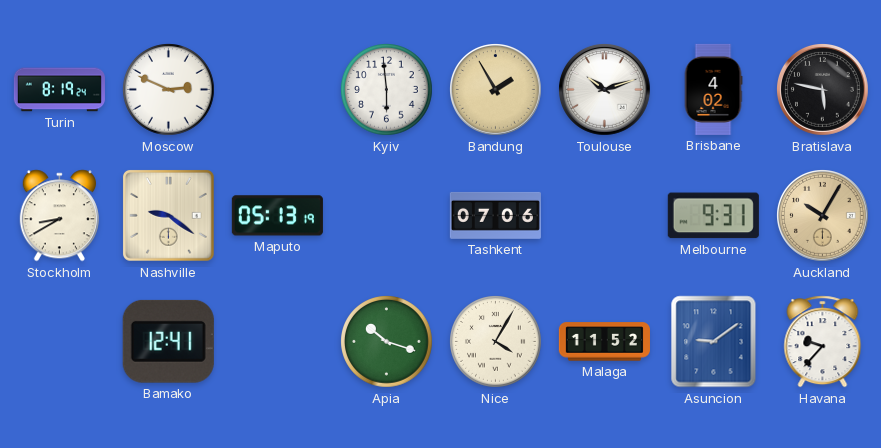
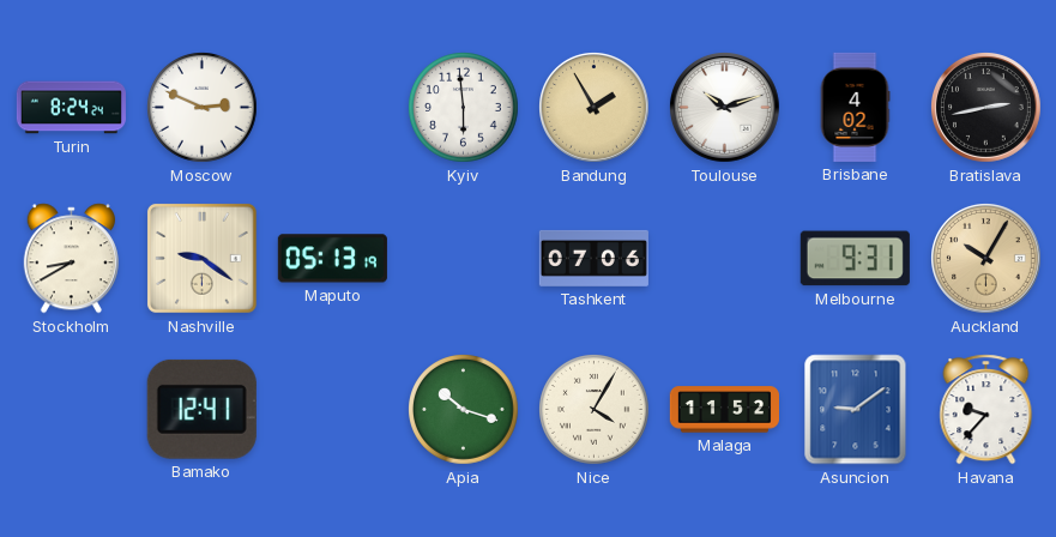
Turin: 8:19 -> 8:24
Bratislava: 5:47 -> 2:43
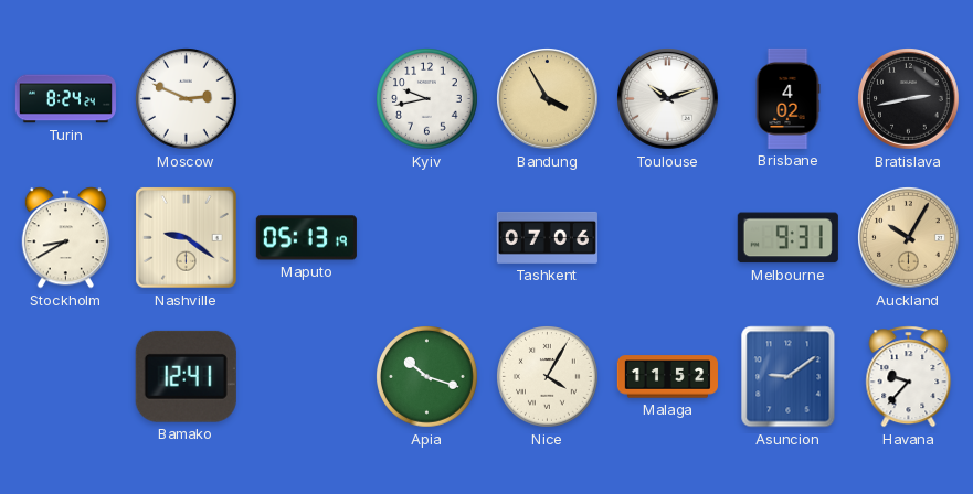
Kyiv: 5:59 -> 9:43
Bandung: 1:55 -> 3:55
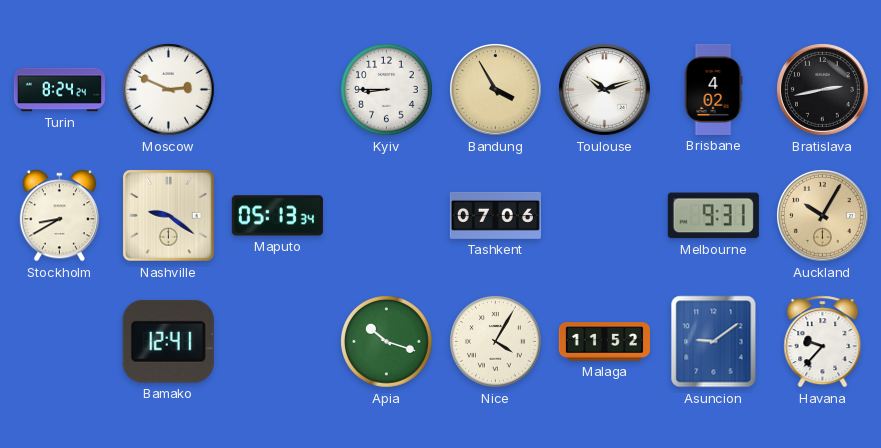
Kyiv: 9:43 -> 8:45
Maputo: 05:13:19 -> 05:13:34
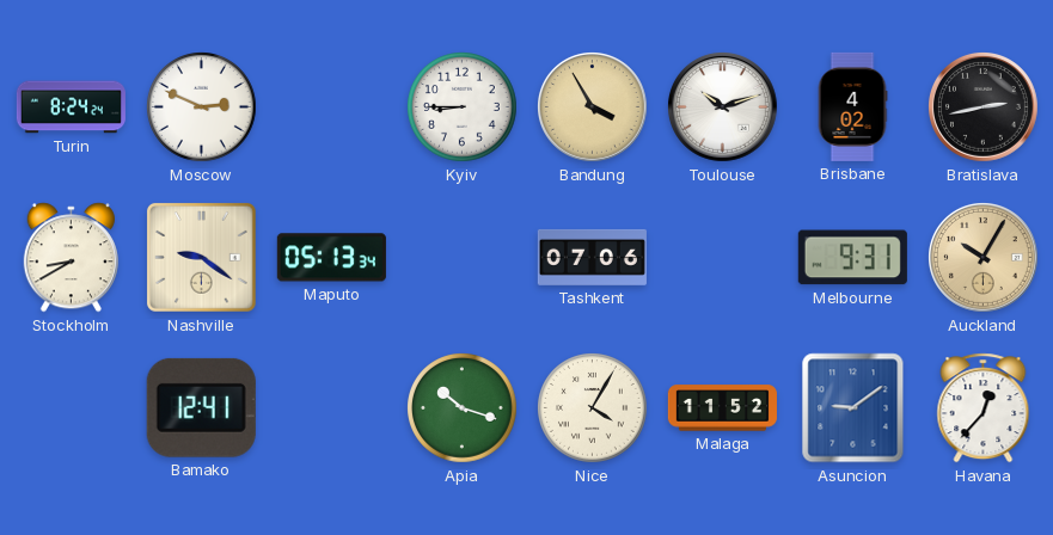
Havana: 9:37 -> 12:37
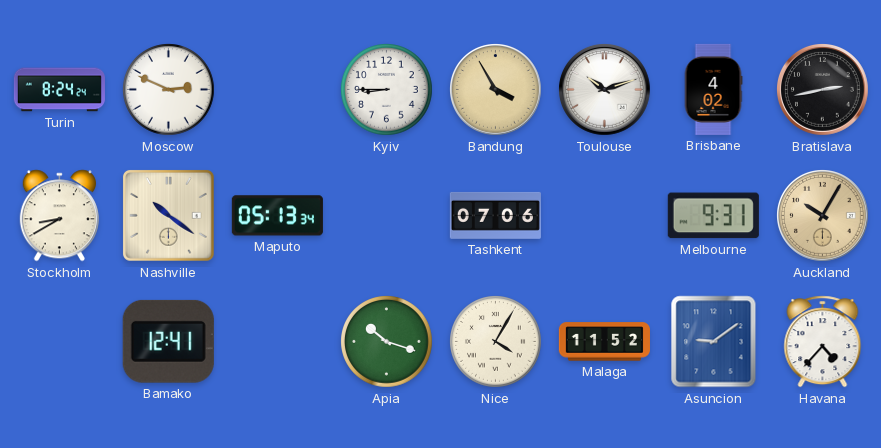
Nashville: 9:21 -> 10:21
Havana: 12:37 -> 4:37
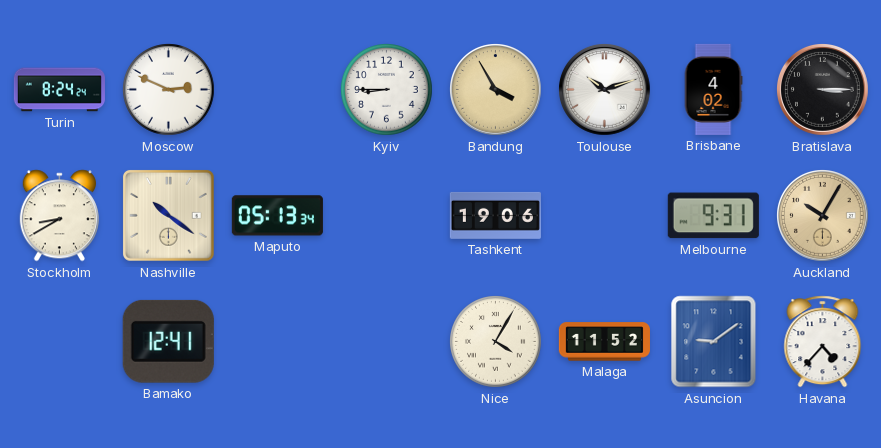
Bratislava: 2:43 -> 3:15
Tashkent: 07:06 -> 19:06
Apia: 10:18 -> none
